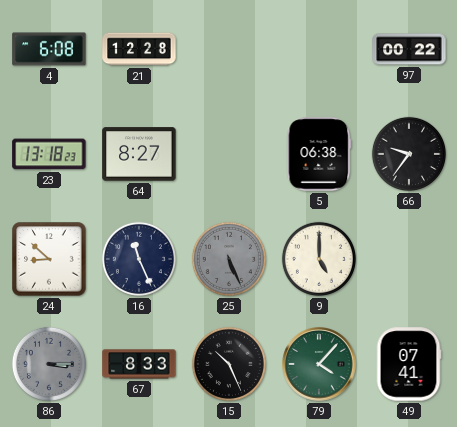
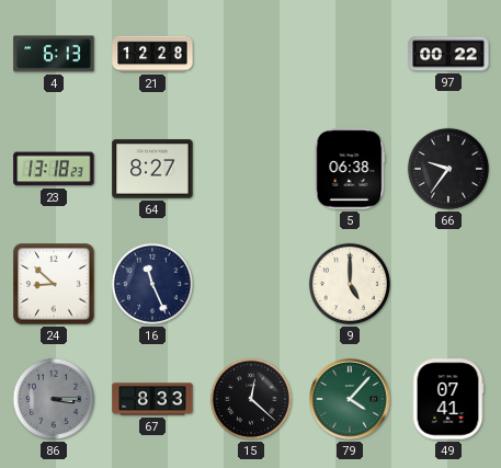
4: 6:08 -> 6:13
25: 5:26 -> none
15: 10:26 -> 12:22
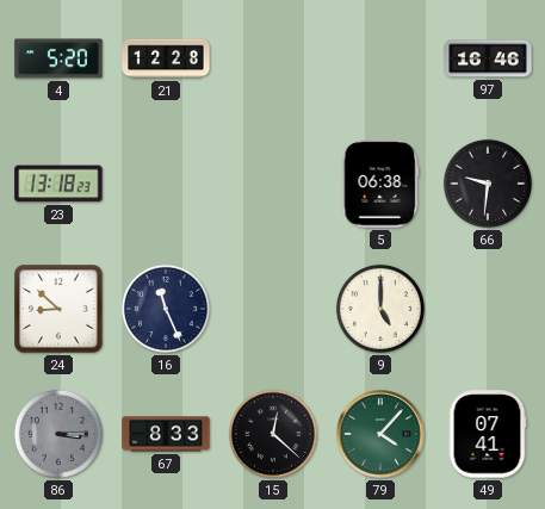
4: 6:13 -> 5:20
97: 00:22 -> 16:46
64: 8:27 -> none
66: 9:36 -> 9:31
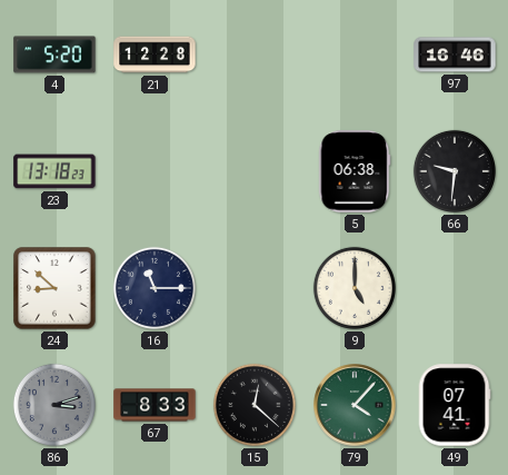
16: 11:26 -> 11:15
86: 3:15 -> 3:12
